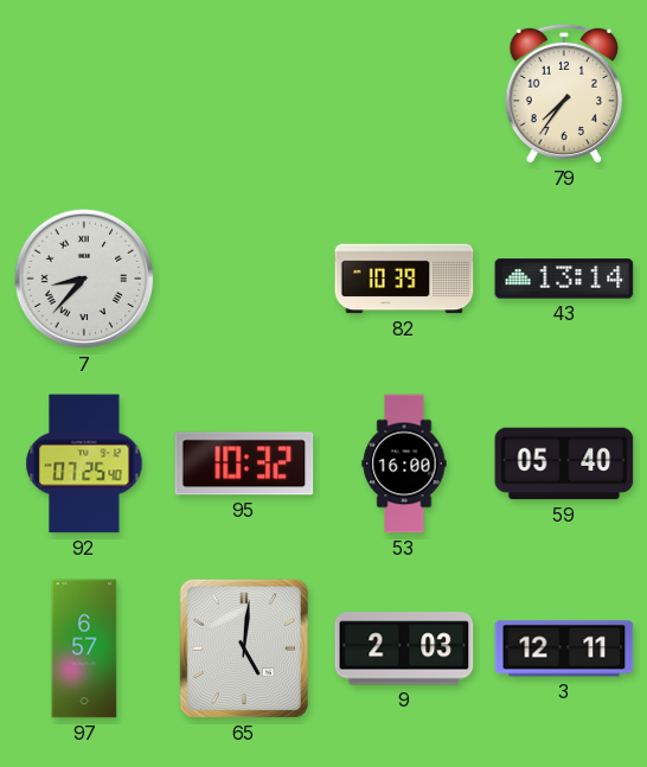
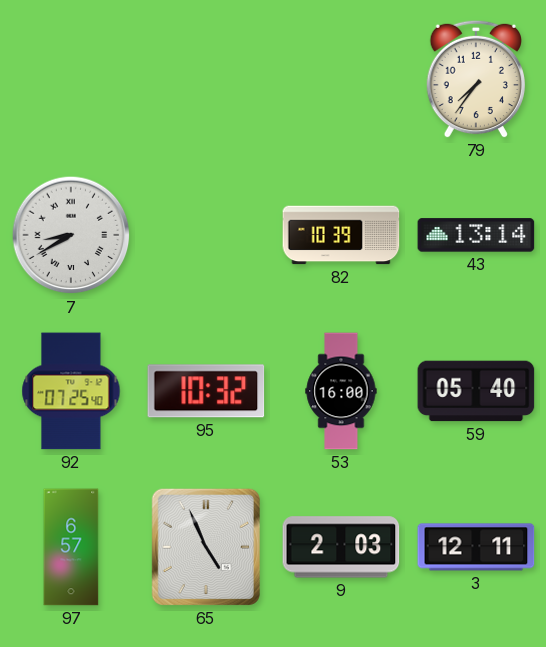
7: 8:37 -> 8:40
65: 5:01 -> 4:56
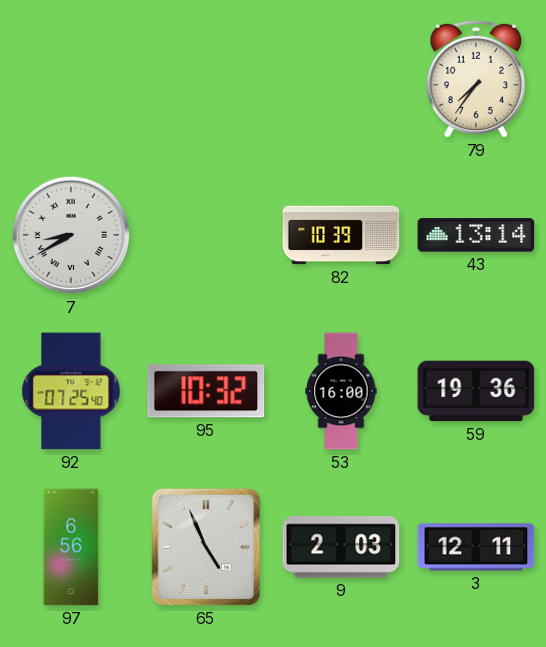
59: 05:40 -> 19:36
97: 6:57 -> 6:56
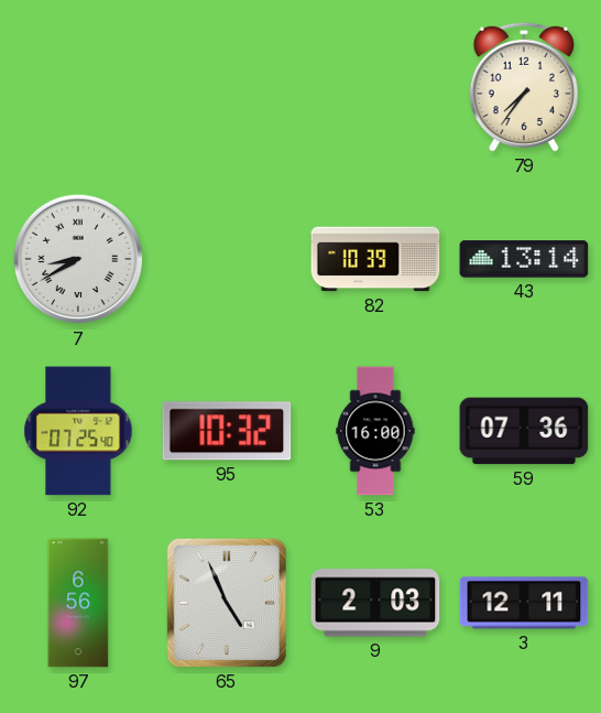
59: 19:36 -> 07:36
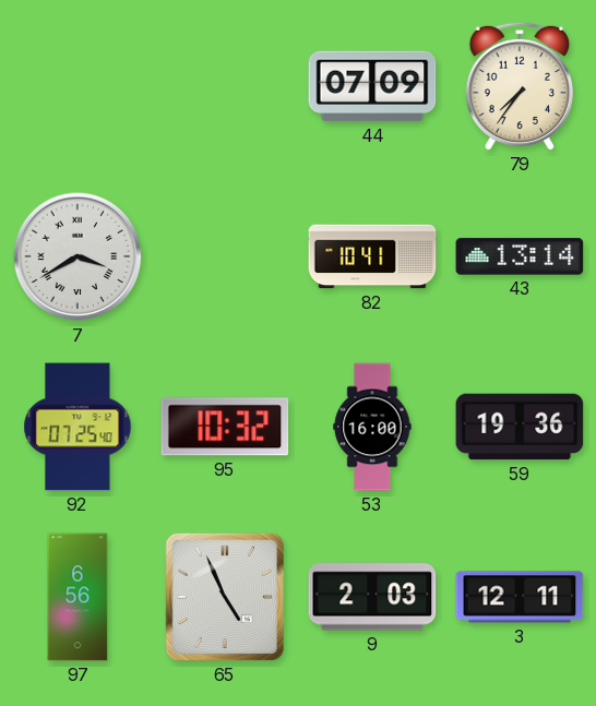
44: none -> 07:09
7: 8:40 -> 3:40
82: 10:39 -> 10:41
59: 07:36 -> 19:36
